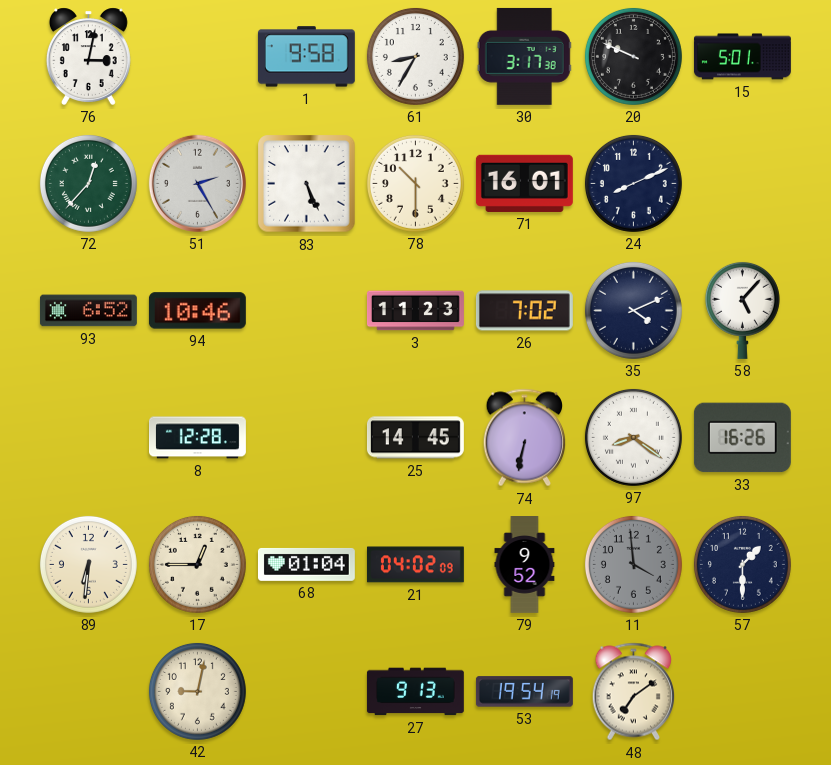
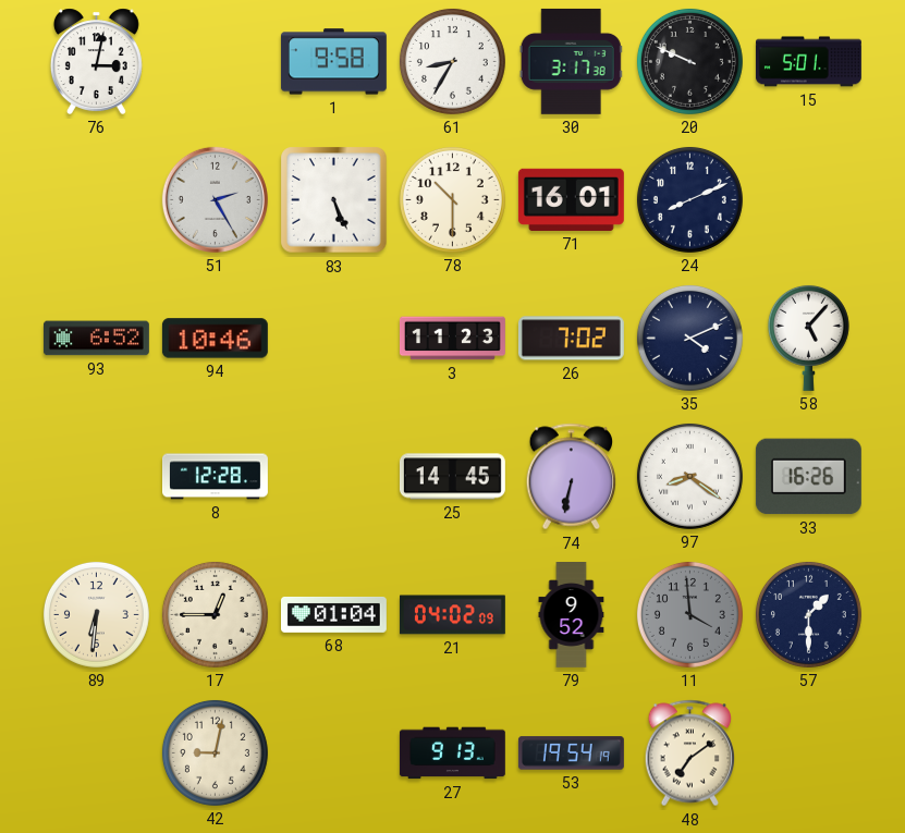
72: 12:37 -> none
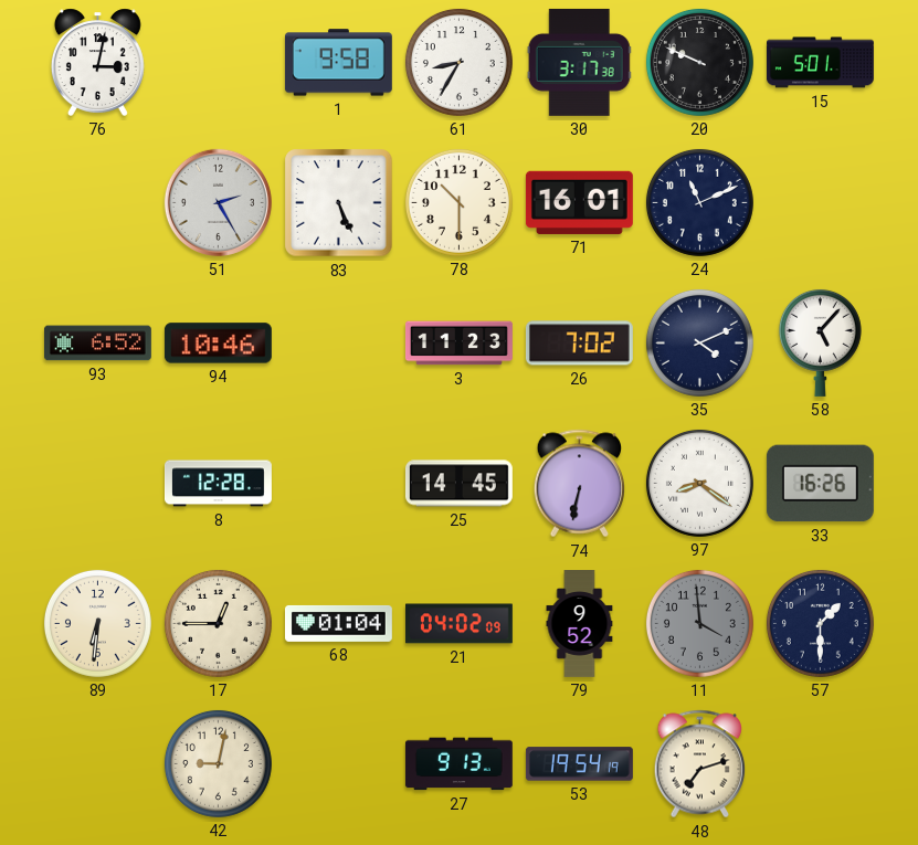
24: 8:11 -> 11:11
48: 7:09 -> 7:12
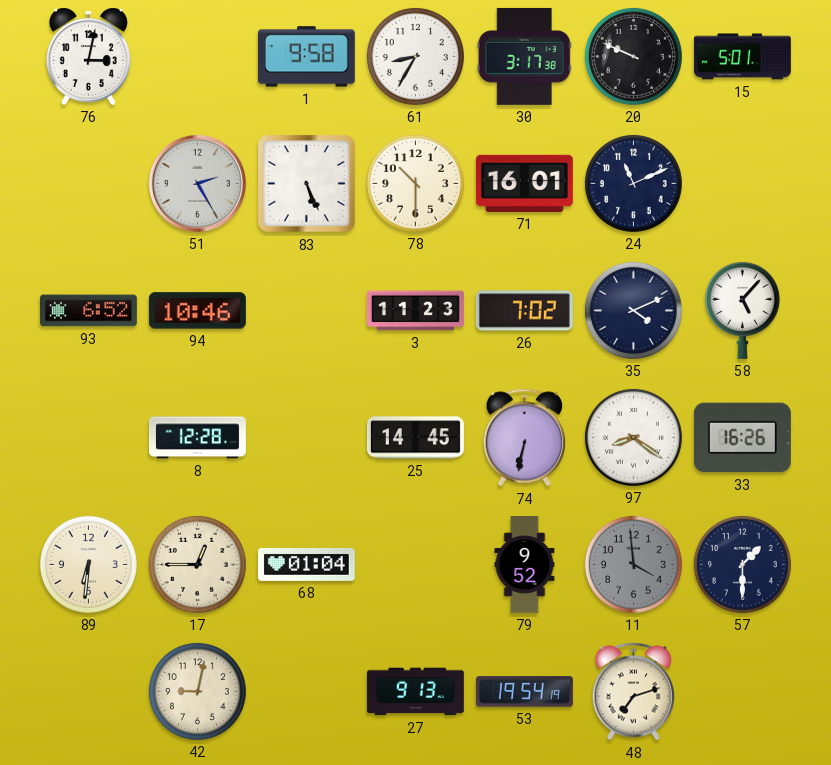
21: 04:02 -> none
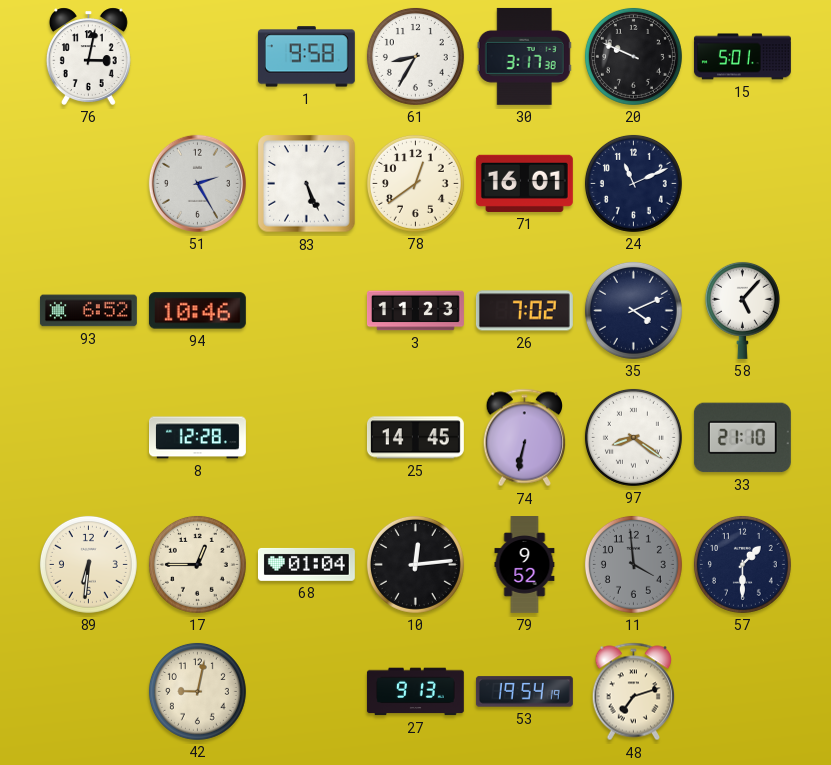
78: 10:30 -> 12:39
33: 16:26 -> 21:10
10: none -> 12:14
